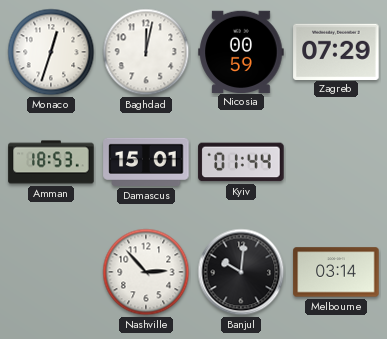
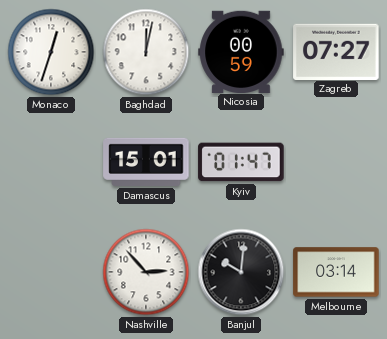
Zagreb: 07:29 -> 07:27
Amman: 18:53 -> none
Kyiv: 01:44 -> 01:47
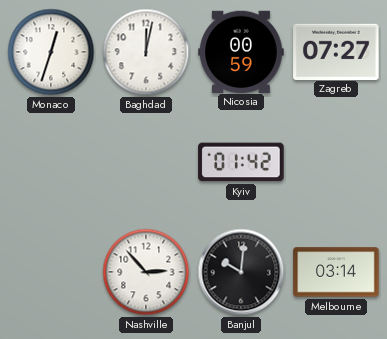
Damascus: 15:01 -> none
Kyiv: 01:47 -> 01:42
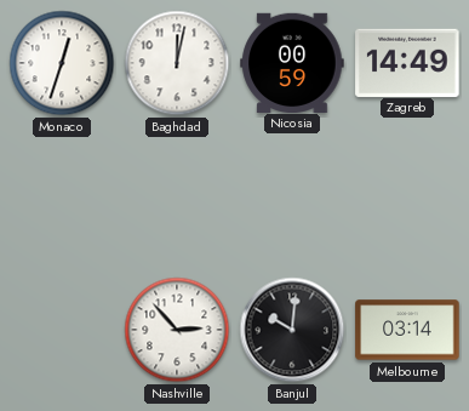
Zagreb: 07:27 -> 14:49
Kyiv: 01:42 -> none
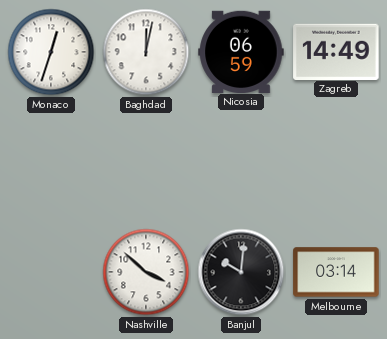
Nicosia: 00:59 -> 06:59
Nashville: 2:53 -> 3:52
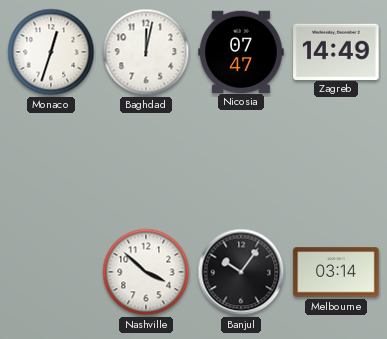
Nicosia: 06:59 -> 07:47
Banjul: 10:01 -> 10:06
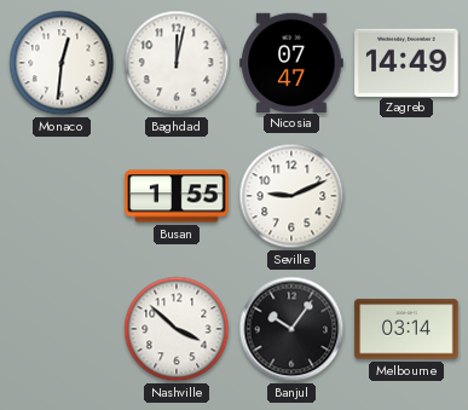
Monaco: 12:33 -> 12:31
Busan: none -> 1:55
Seville: none -> 9:11
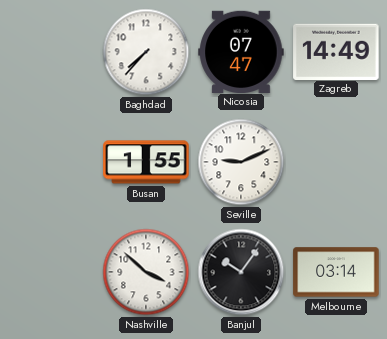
Monaco: 12:31 -> none
Baghdad: 12:02 -> 7:37
